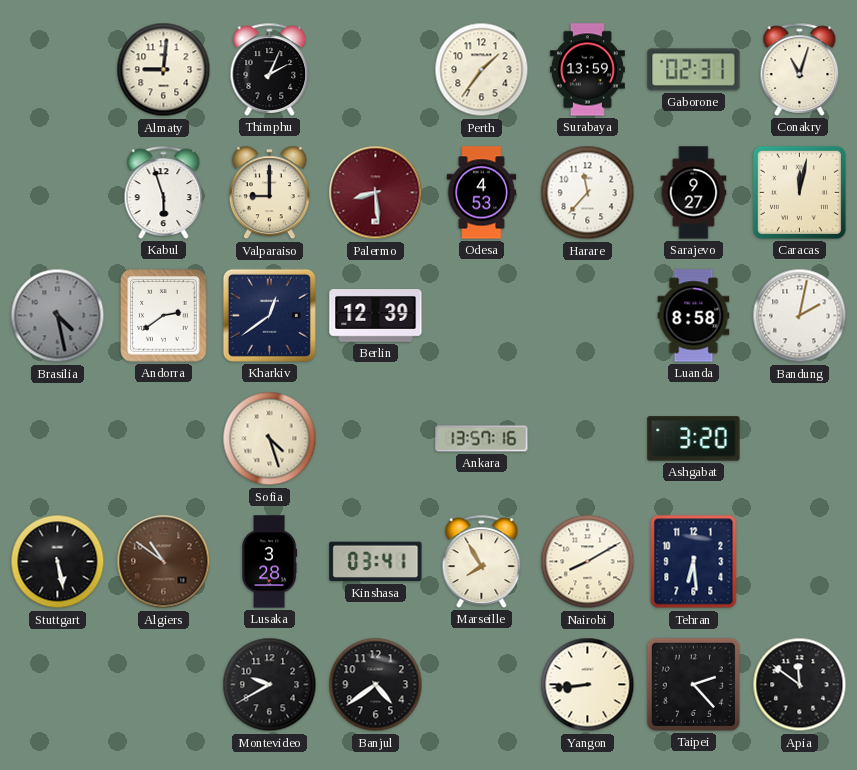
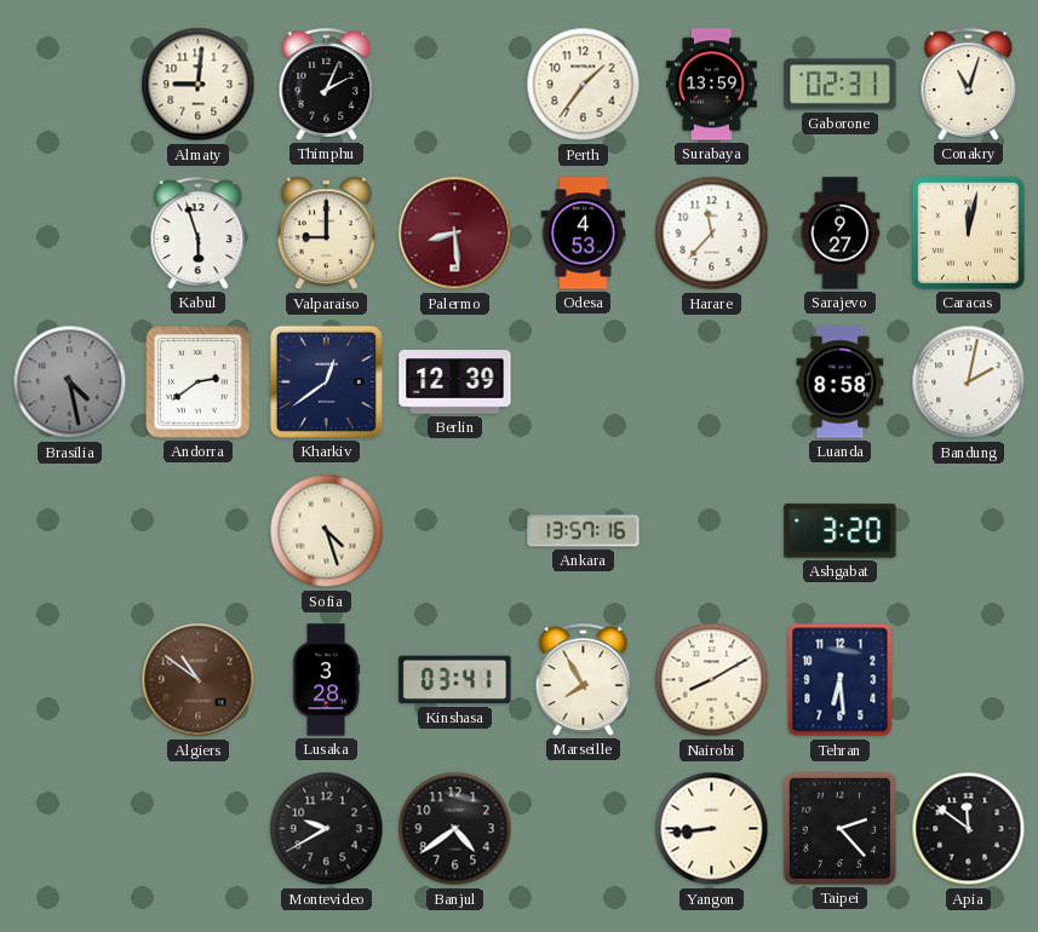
Stuttgart: 5:28 -> none
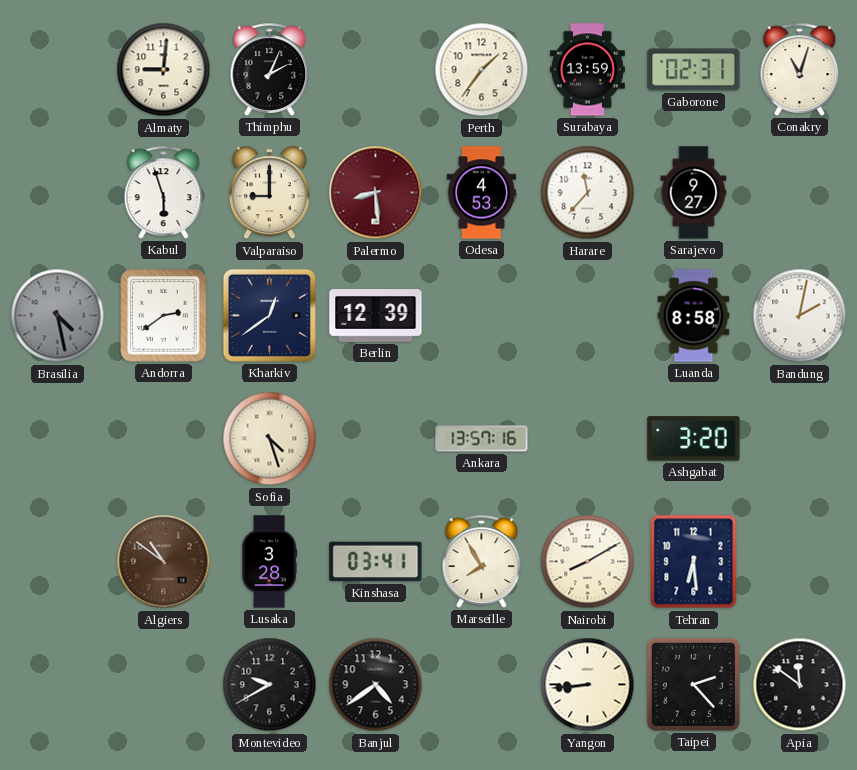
Caracas: 12:02 -> none
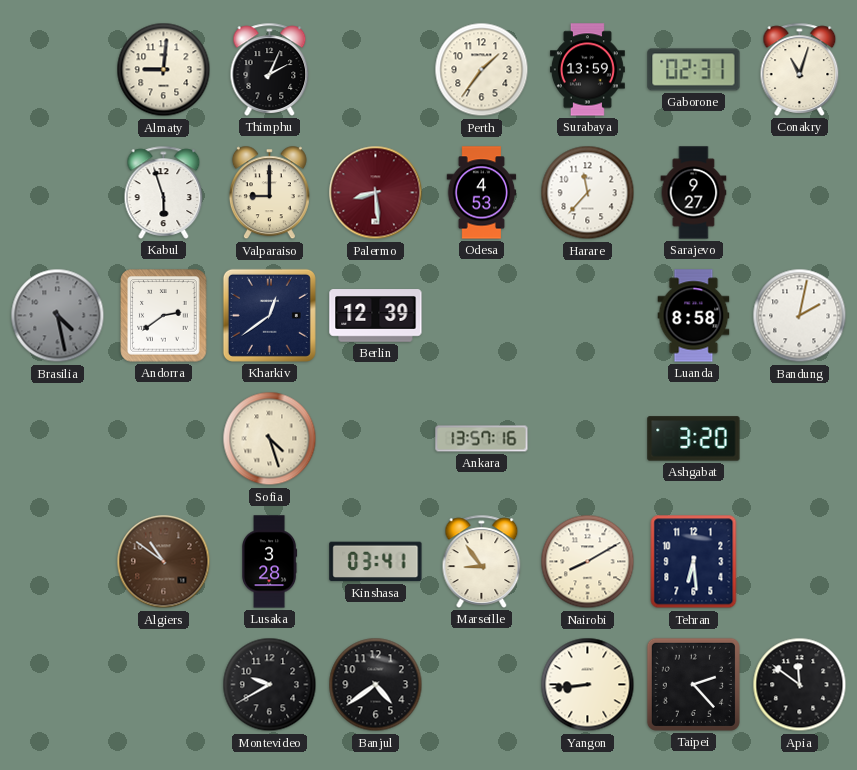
Marseille: 7:55 -> 8:54
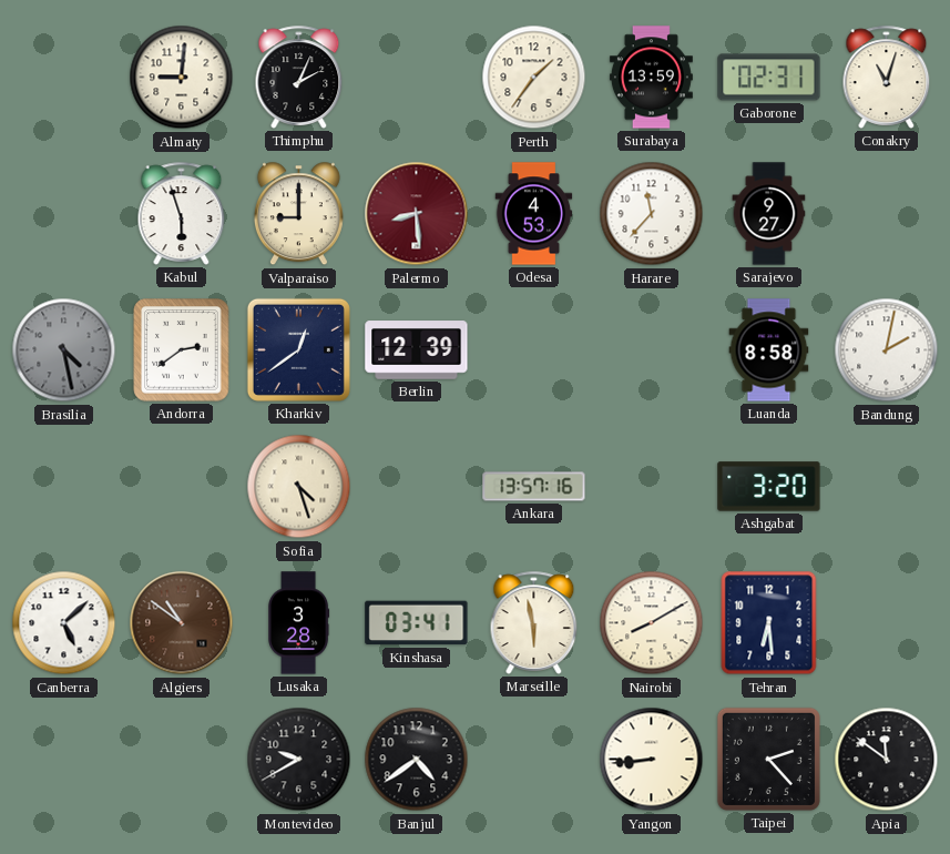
Canberra: none -> 5:08
Marseille: 8:54 -> 5:58
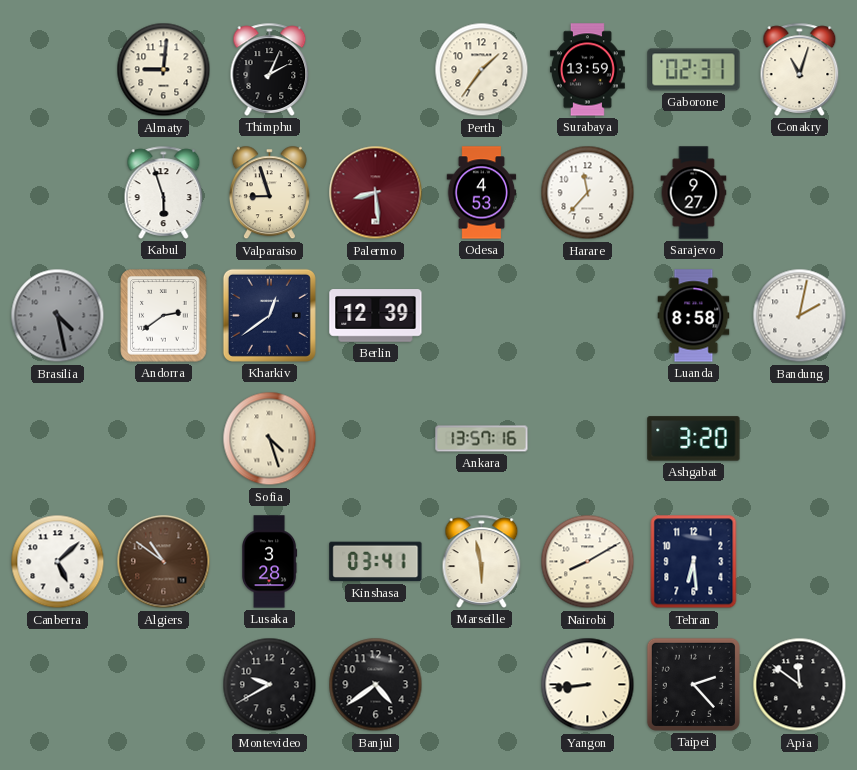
Valparaiso: 9:00 -> 8:57
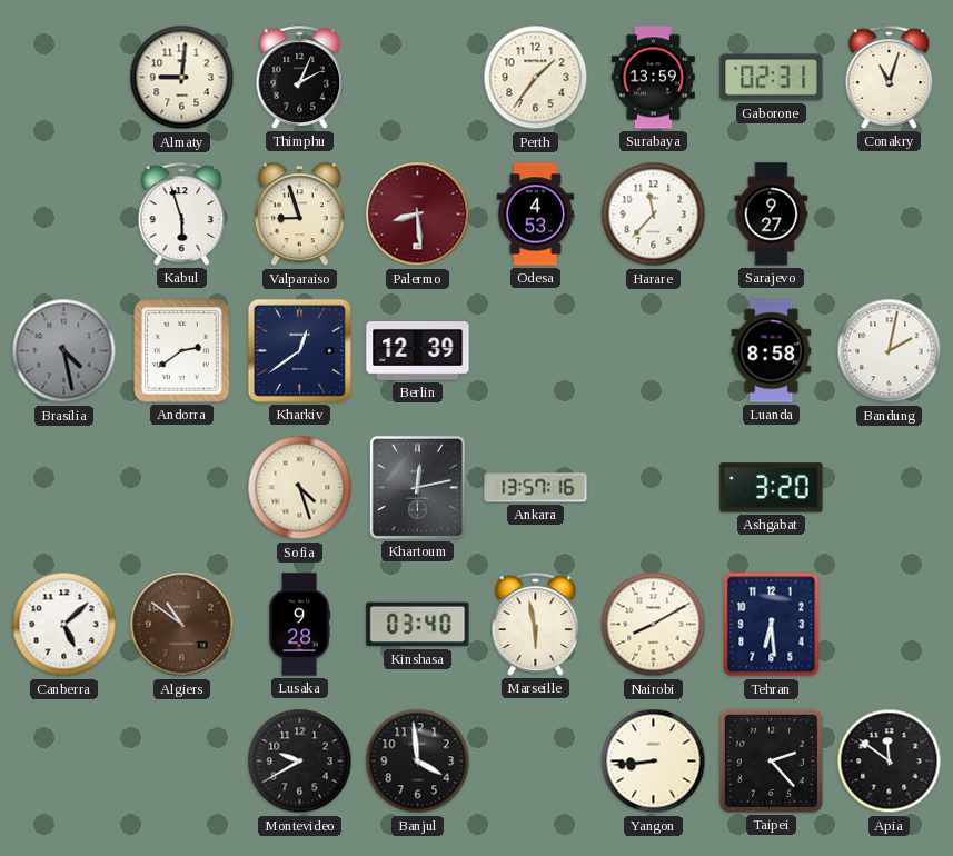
Khartoum: none -> 12:13
Lusaka: 3:28 -> 9:28
Kinshasa: 03:41 -> 03:40
Banjul: 4:39 -> 3:59
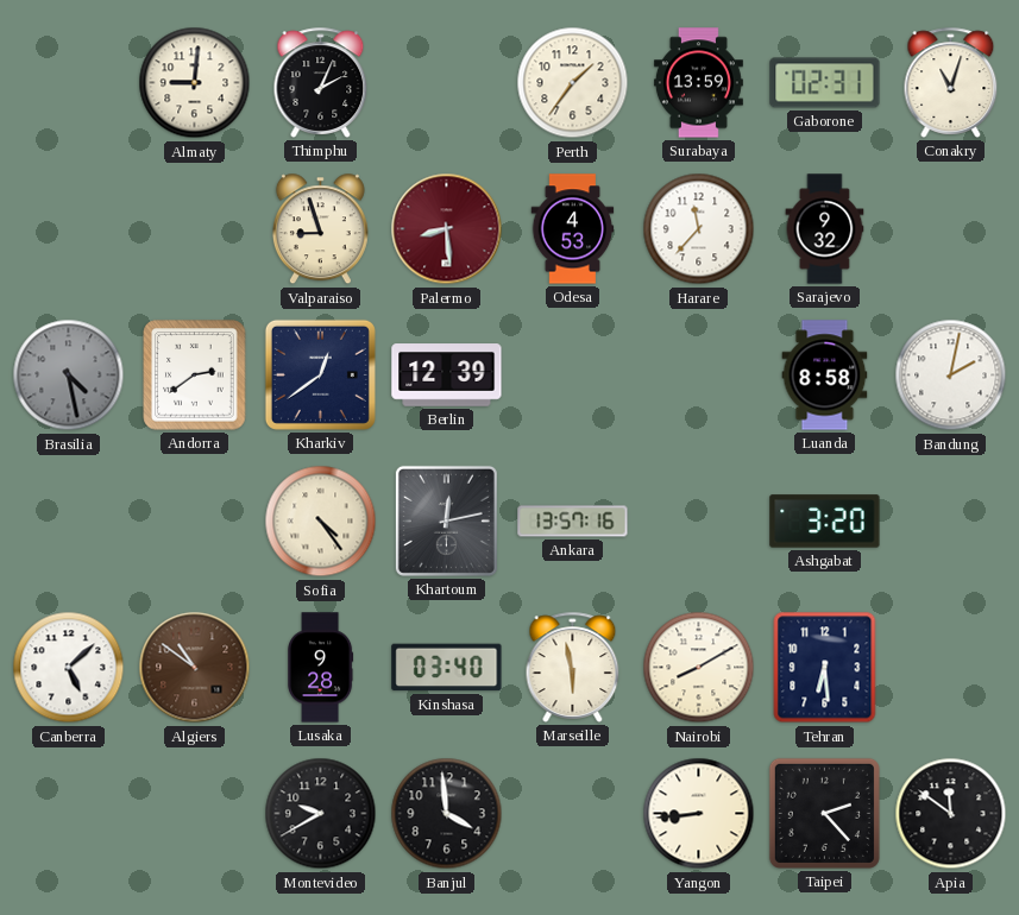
Kabul: 5:57 -> none
Sarajevo: 9:27 -> 9:32
Sofia: 4:27 -> 4:24
